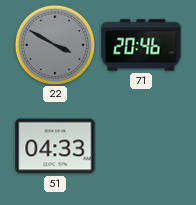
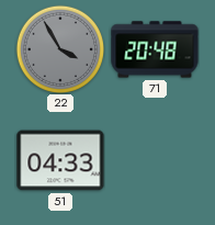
22: 3:50 -> 3:55
71: 20:46 -> 20:48
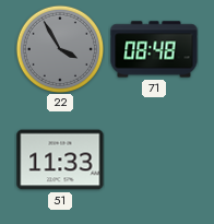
71: 20:48 -> 08:48
51: 04:33 -> 11:33
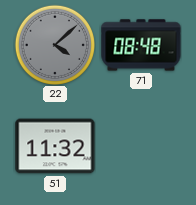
22: 3:55 -> 4:08
51: 11:33 -> 11:32
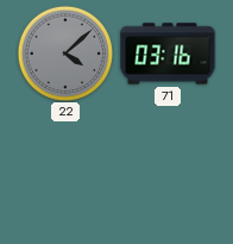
71: 08:48 -> 03:16
51: 11:32 -> none
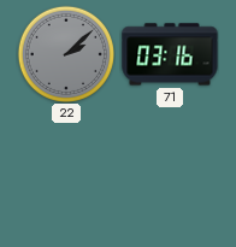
22: 4:08 -> 2:08
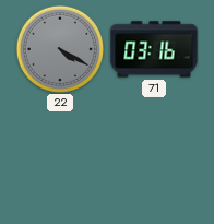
22: 2:08 -> 4:20
